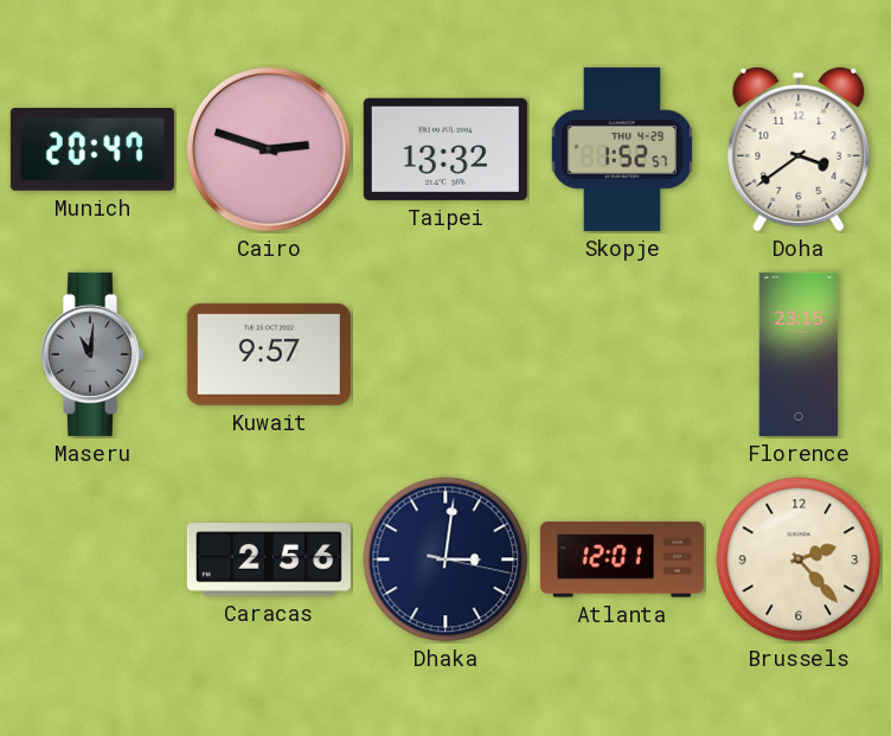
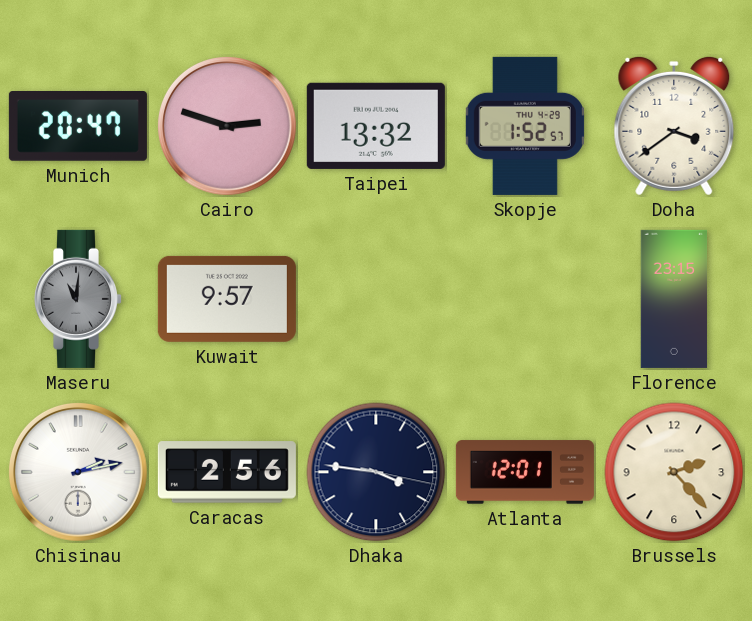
Chisinau: none -> 2:13
Dhaka: 3:01 -> 3:46
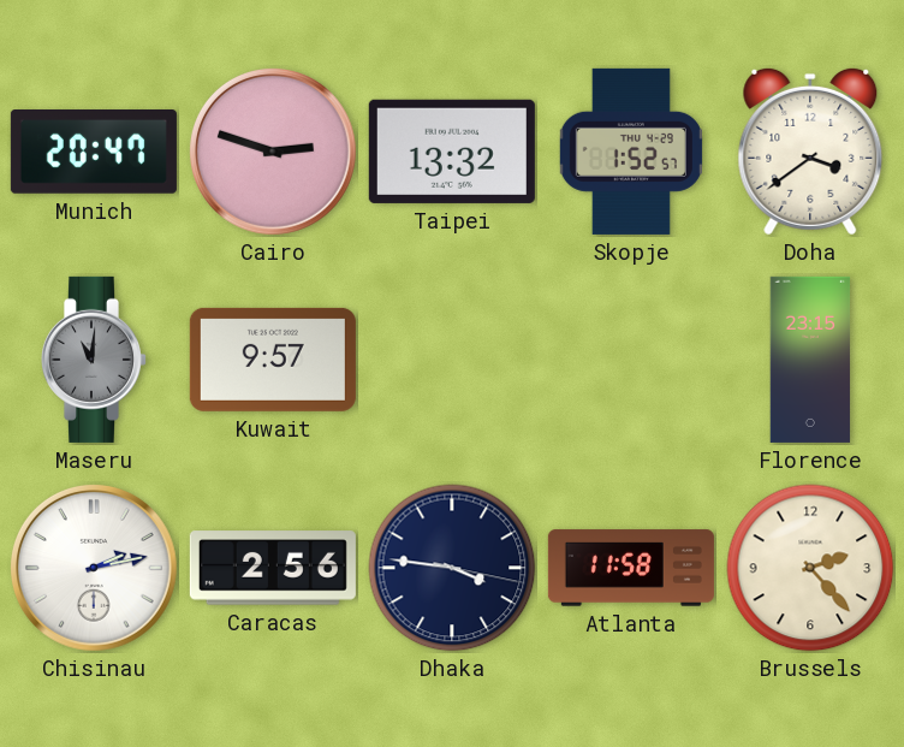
Atlanta: 12:01 -> 11:58
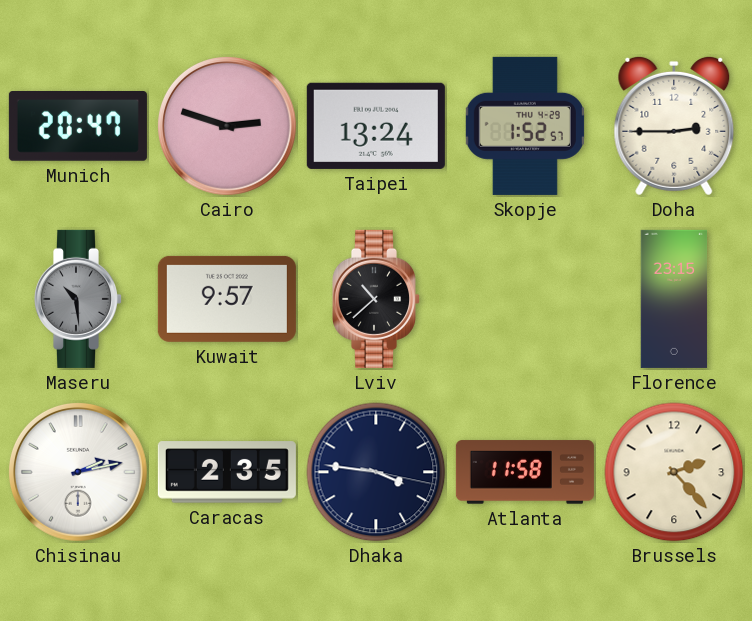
Taipei: 13:32 -> 13:24
Doha: 3:39 -> 2:45
Maseru: 11:01 -> 10:29
Lviv: none -> 10:38
Caracas: 2:56 -> 2:35
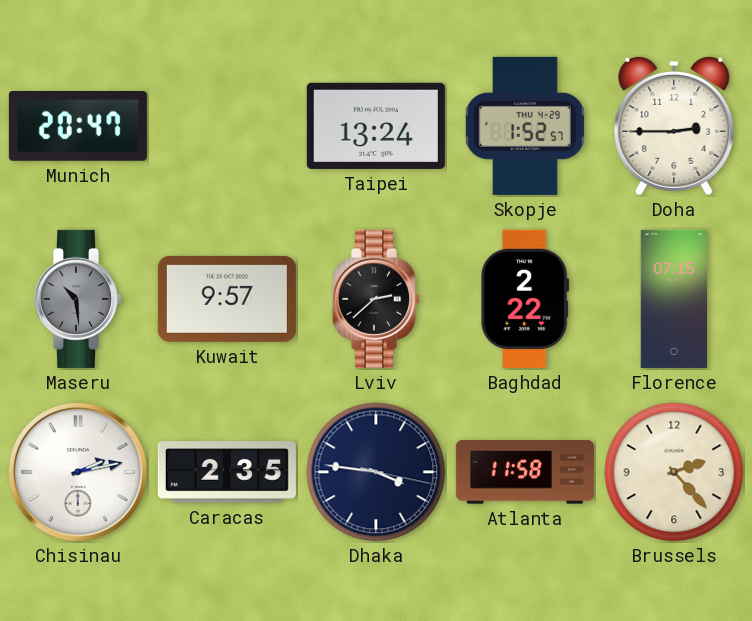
Cairo: 2:48 -> none
Lviv: 10:38 -> 2:38
Baghdad: none -> 2:22
Florence: 23:15 -> 07:15
